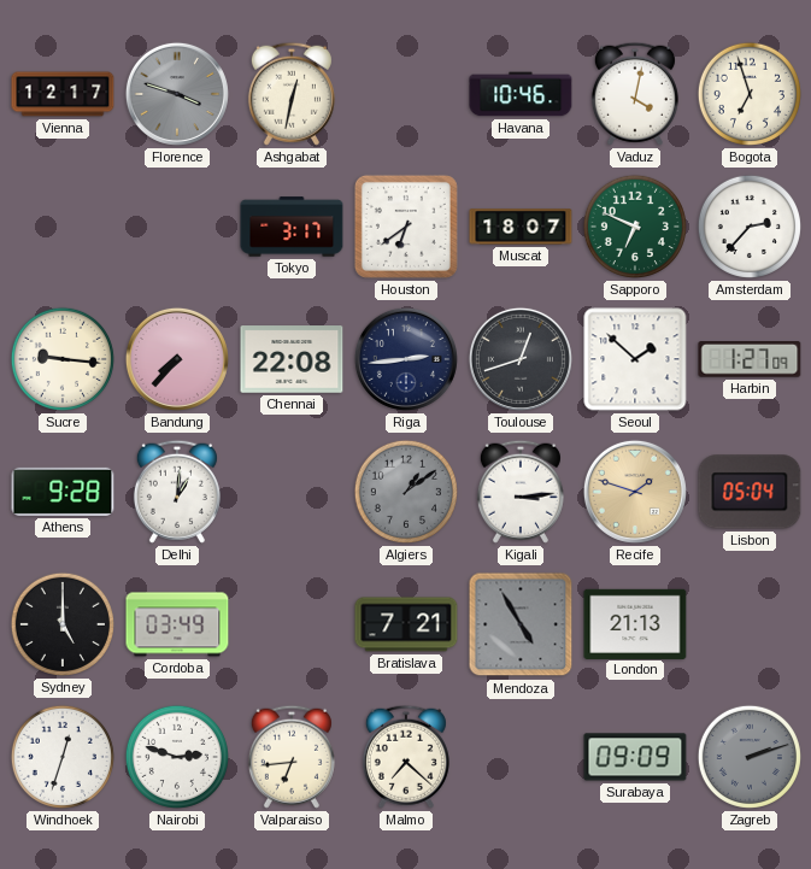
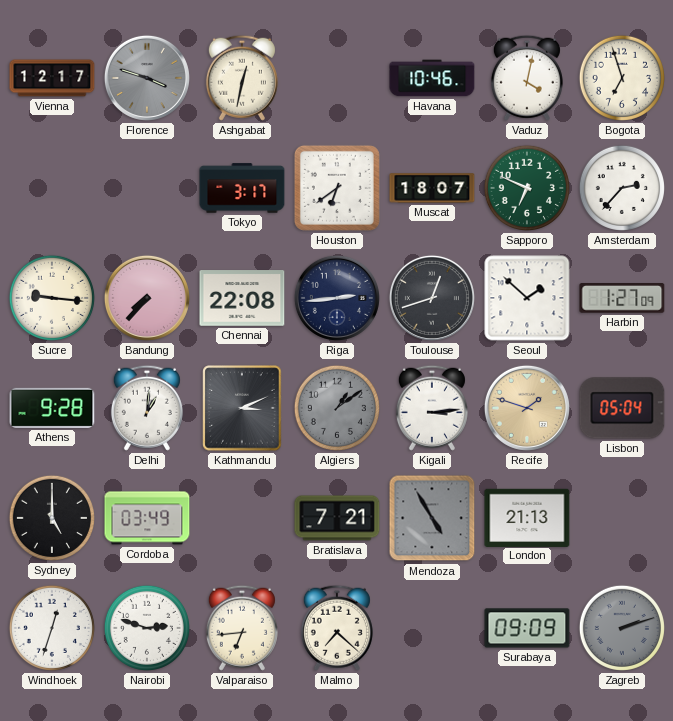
Kathmandu: none -> 3:11
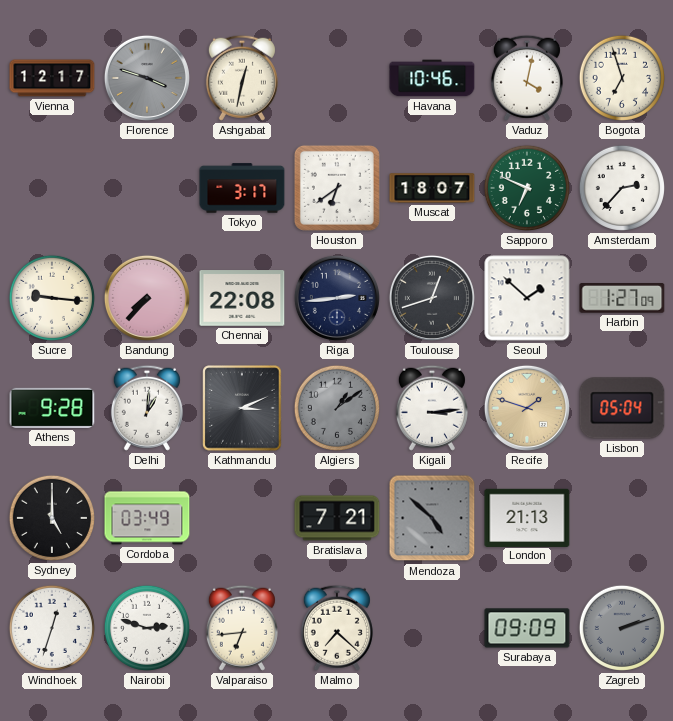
Mendoza: 4:55 -> 4:52
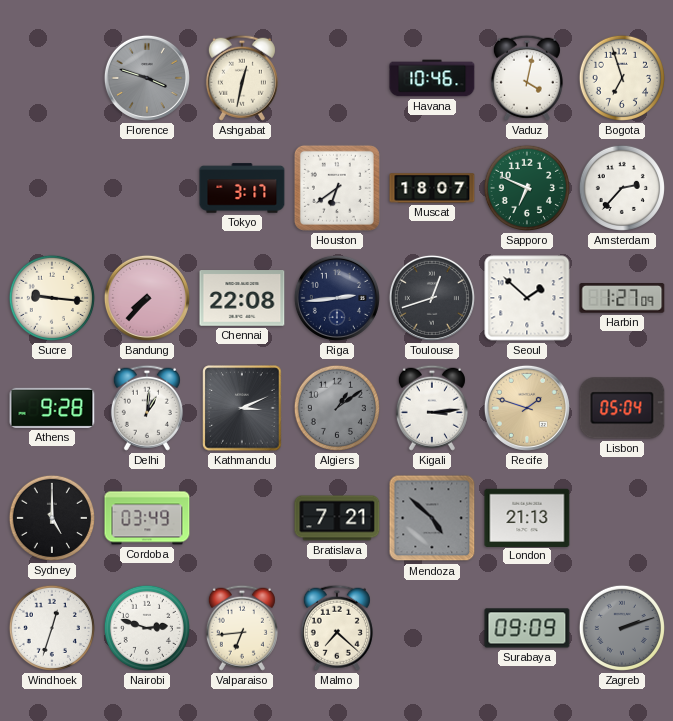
Vienna: 12:17 -> none
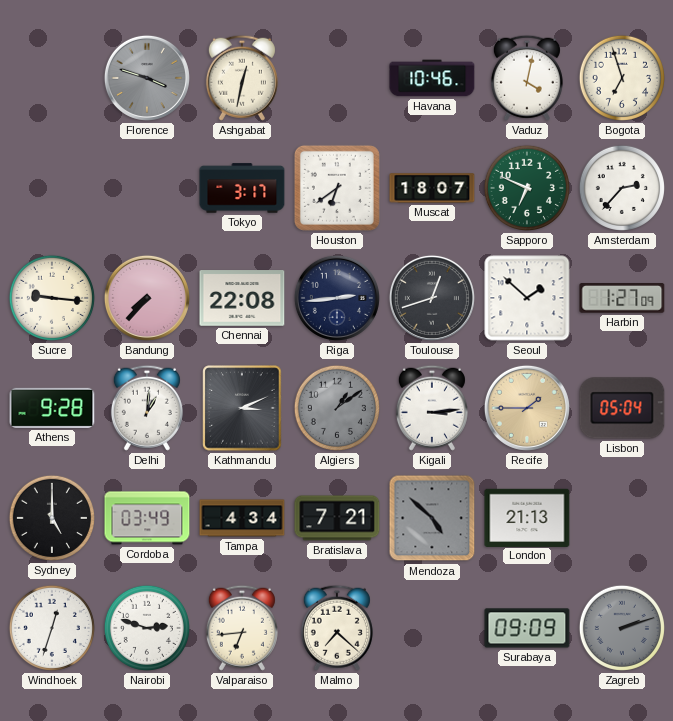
Recife: 1:48 -> 1:45
Tampa: none -> 4:34
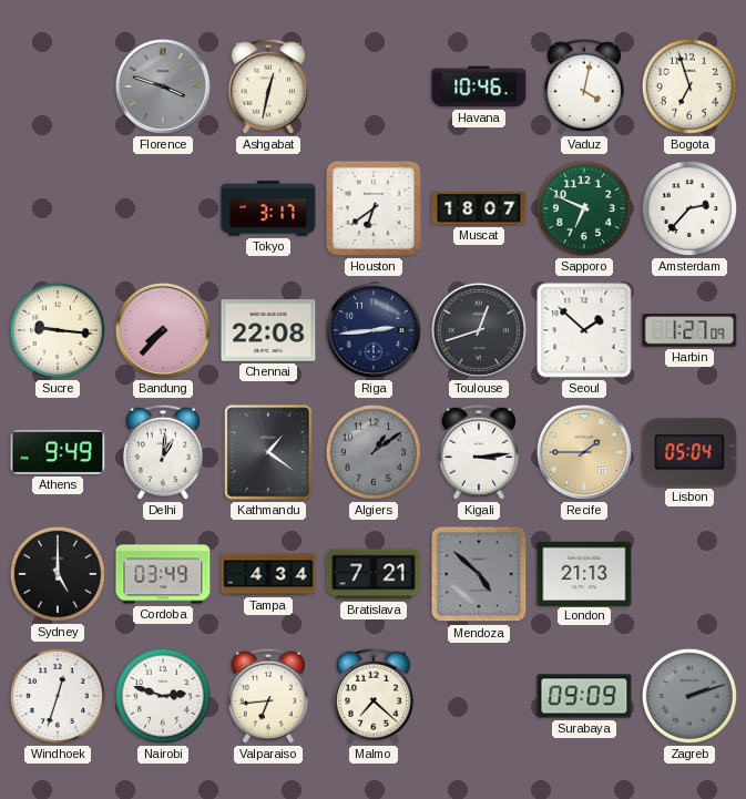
Athens: 9:28 -> 9:49
Kathmandu: 3:11 -> 1:21
